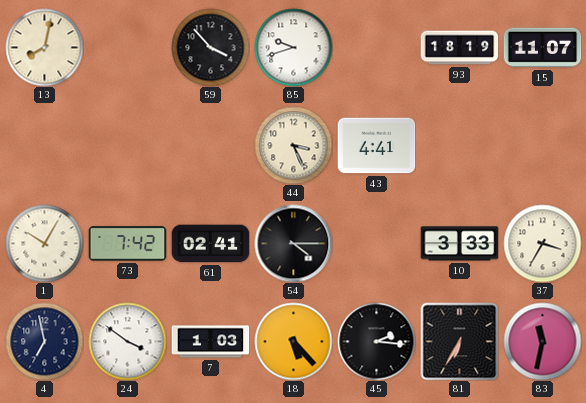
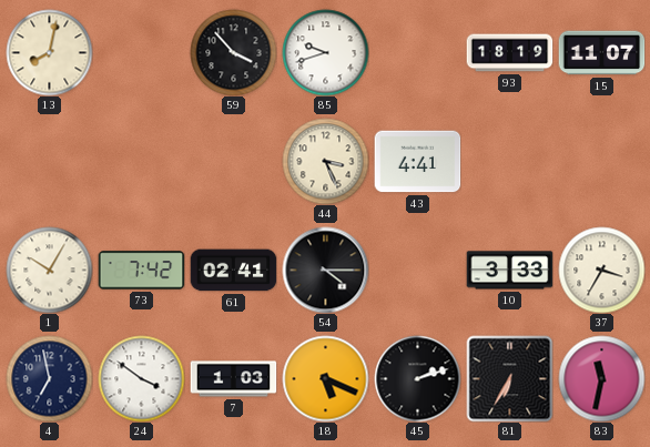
18: 5:23 -> 5:19
45: 2:16 -> 2:12
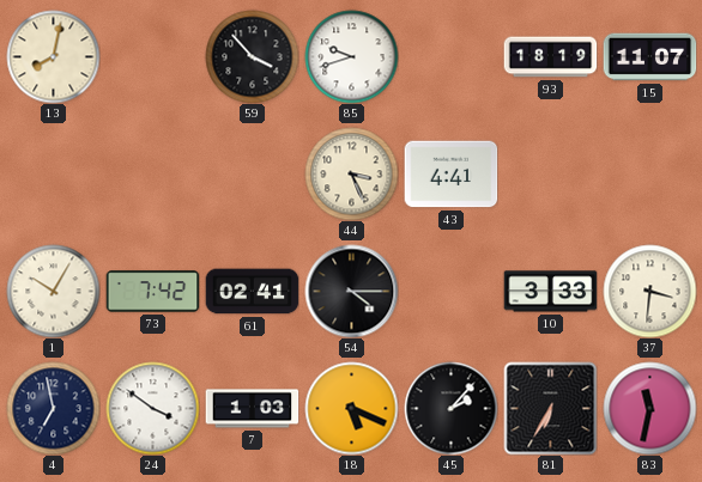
37: 3:35 -> 3:31
45: 2:12 -> 2:07
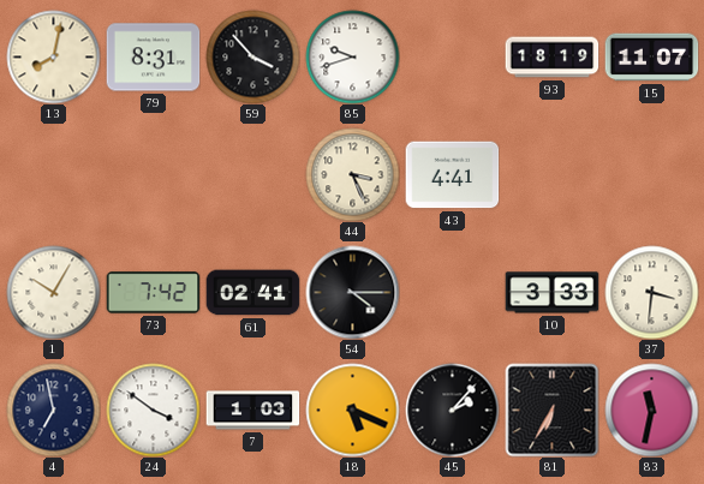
79: none -> 8:31
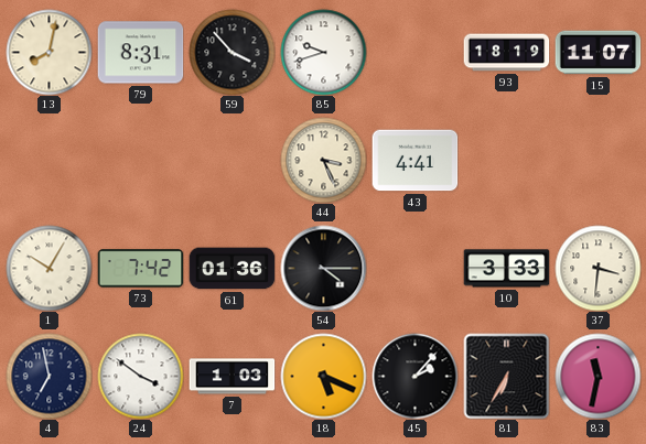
61: 02:41 -> 01:36
